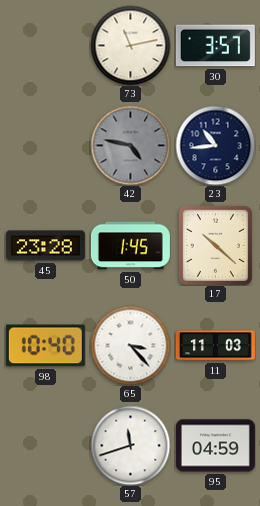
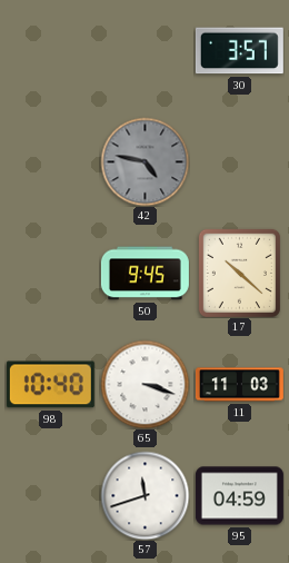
73: 11:13 -> none
23: 10:44 -> none
45: 23:28 -> none
50: 1:45 -> 9:45
65: 3:23 -> 3:18
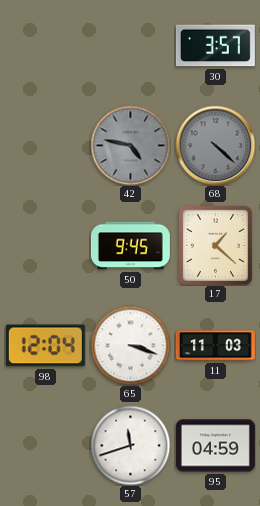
68: none -> 4:22
17: 10:22 -> 1:22
98: 10:40 -> 12:04
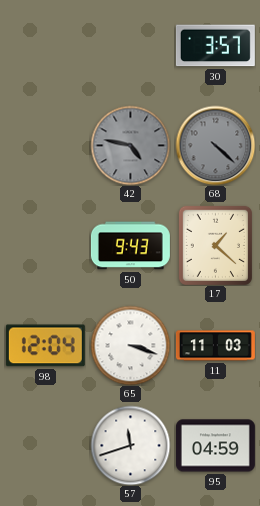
50: 9:45 -> 9:43
